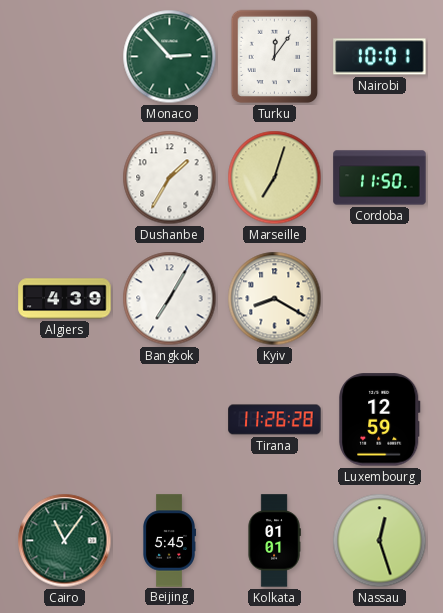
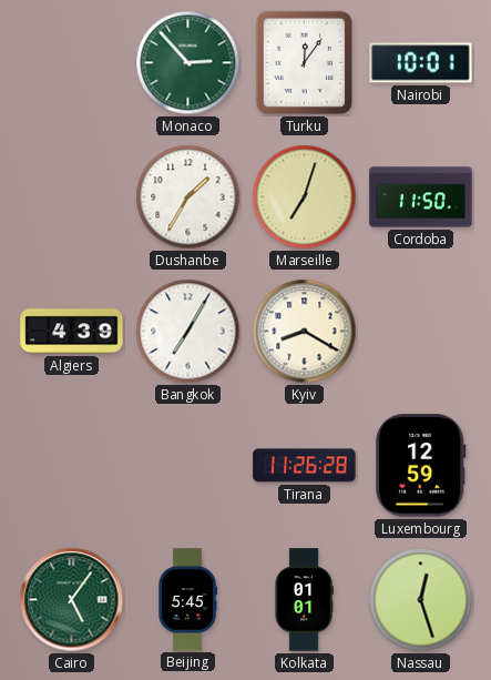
Cairo: 11:06 -> 5:06
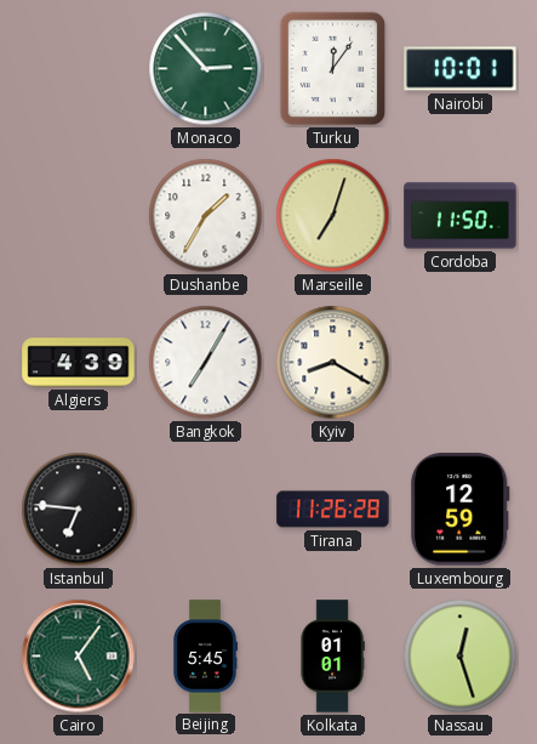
Istanbul: none -> 6:46
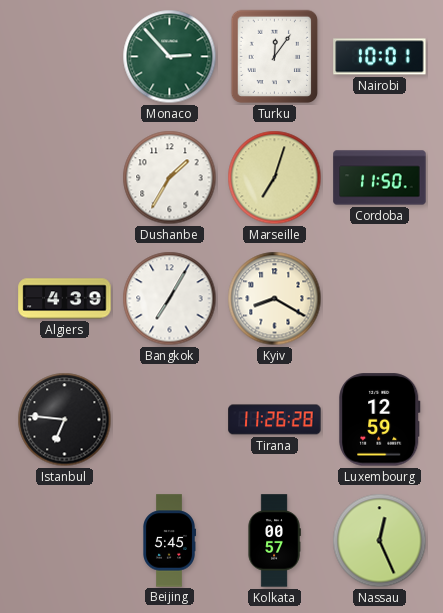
Cairo: 5:06 -> none
Kolkata: 01:01 -> 00:57
Nassau: 12:27 -> 12:26
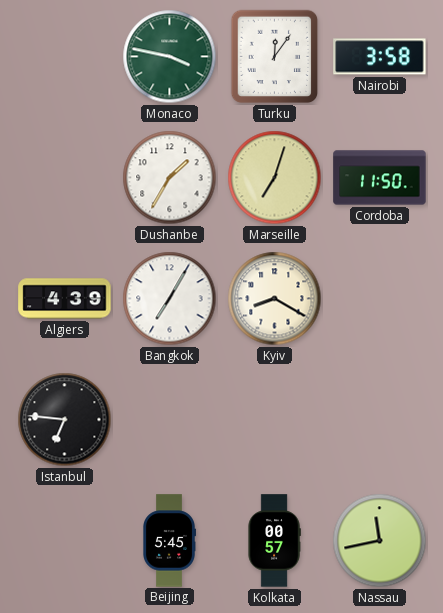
Monaco: 2:53 -> 3:47
Nairobi: 10:01 -> 3:58
Tirana: 11:26 -> none
Luxembourg: 12:59 -> none
Nassau: 12:26 -> 11:43
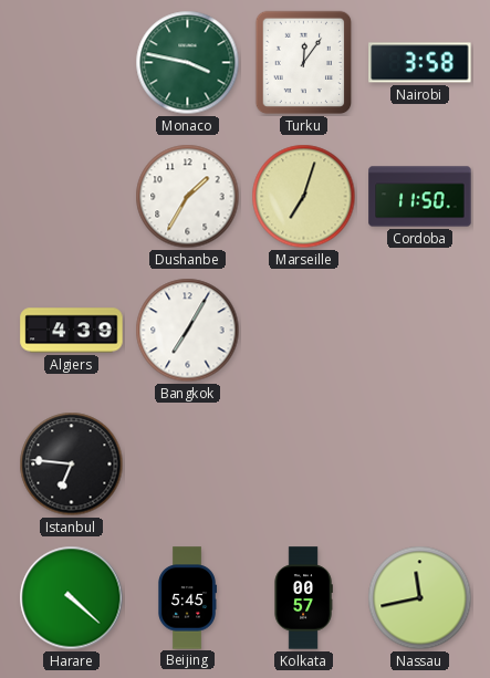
Kyiv: 8:20 -> none
Harare: none -> 4:22
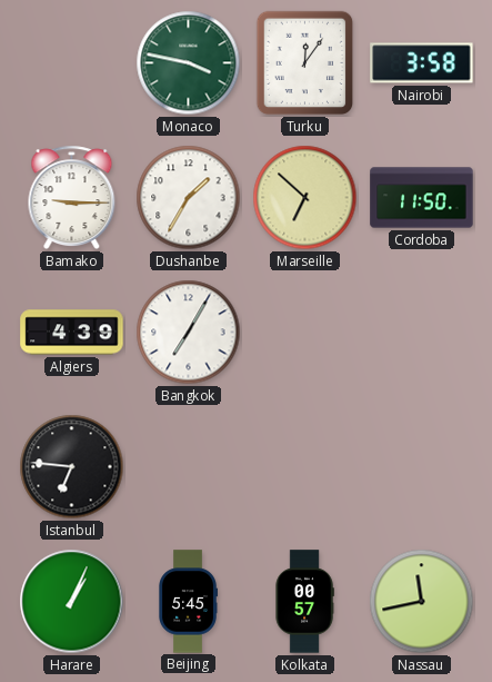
Bamako: none -> 9:15
Marseille: 7:03 -> 6:52
Harare: 4:22 -> 1:04
